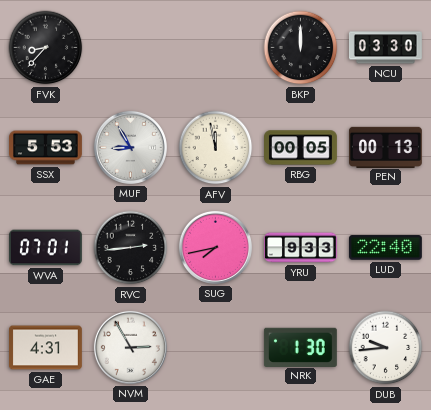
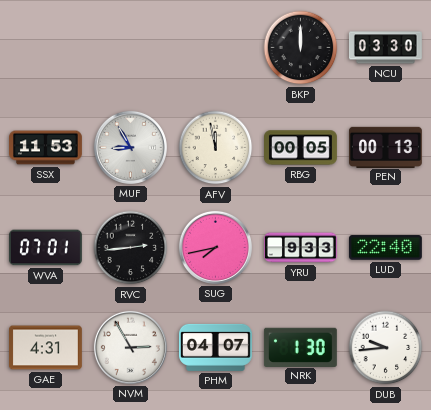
FVK: 8:37 -> none
SSX: 5:53 -> 11:53
PHM: none -> 04:07
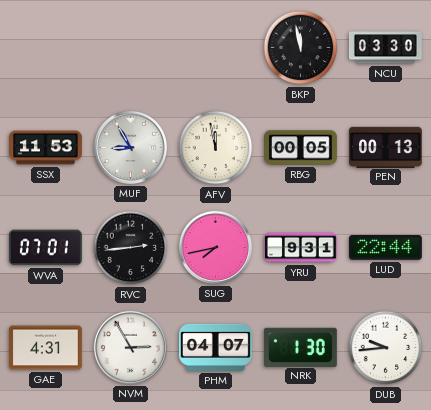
BKP: 12:00 -> 11:58
YRU: 9:33 -> 9:31
LUD: 22:40 -> 22:44
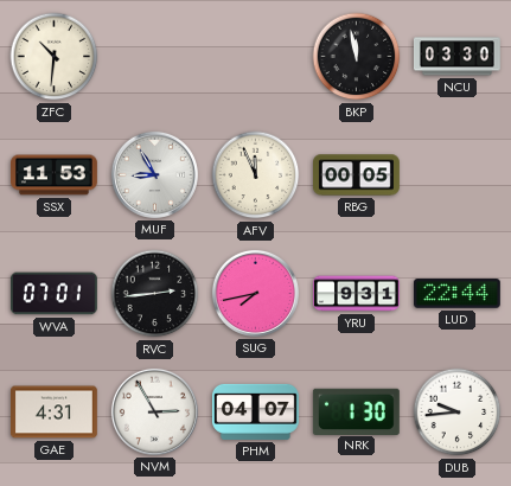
ZFC: none -> 10:31
AFV: 11:58 -> 11:56
PEN: 00:13 -> none
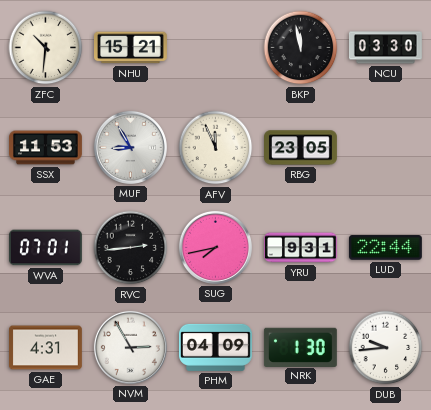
NHU: none -> 15:21
RBG: 00:05 -> 23:05
PHM: 04:07 -> 04:09
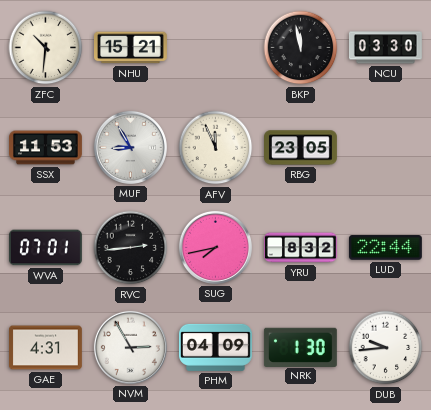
YRU: 9:31 -> 8:32
